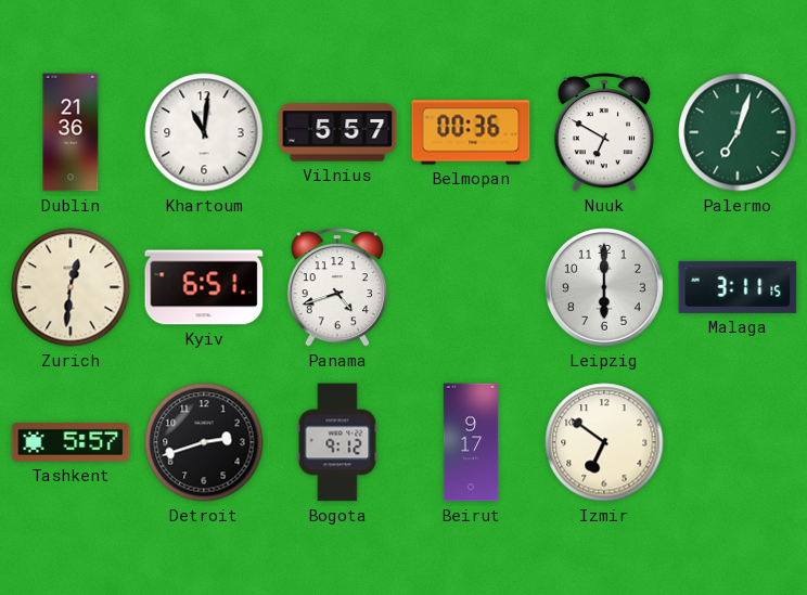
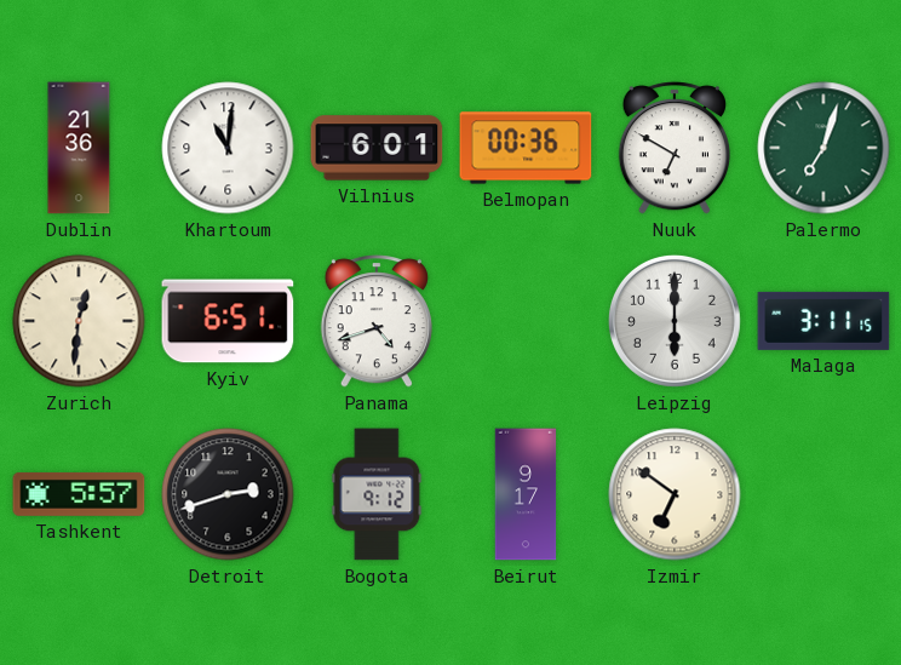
Vilnius: 5:57 -> 6:01
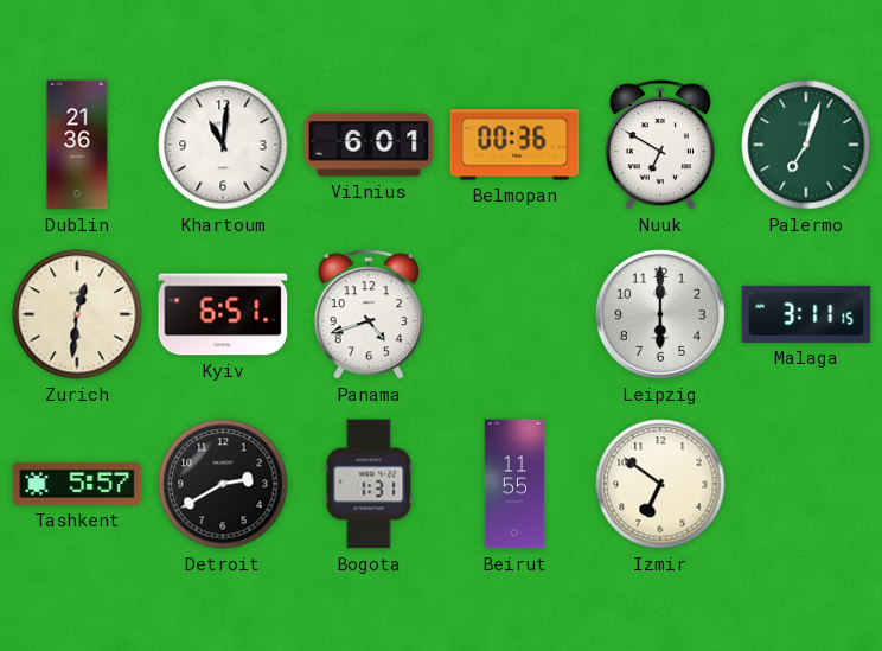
Detroit: 2:42 -> 2:40
Bogota: 9:12 -> 1:31
Beirut: 9:17 -> 11:55
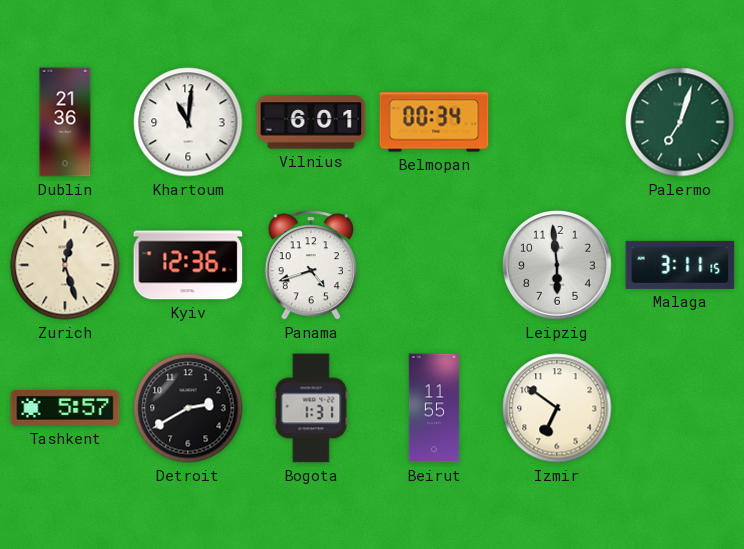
Belmopan: 00:36 -> 00:34
Nuuk: 6:50 -> none
Zurich: 12:31 -> 12:27
Kyiv: 6:51 -> 12:36
Leipzig: 6:00 -> 5:59
